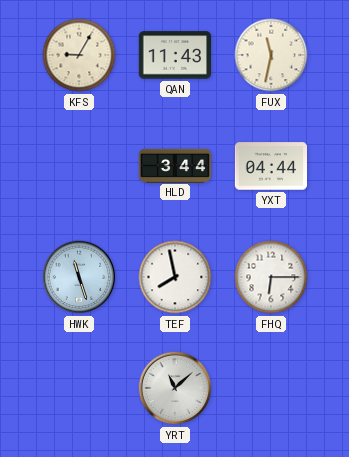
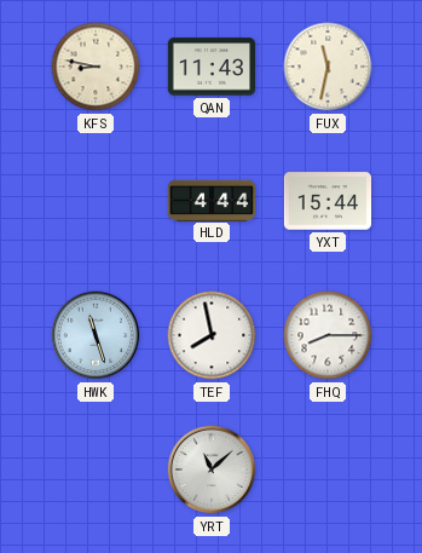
KFS: 9:05 -> 8:47
HLD: 3:44 -> 4:44
YXT: 04:44 -> 15:44
FHQ: 6:15 -> 8:15
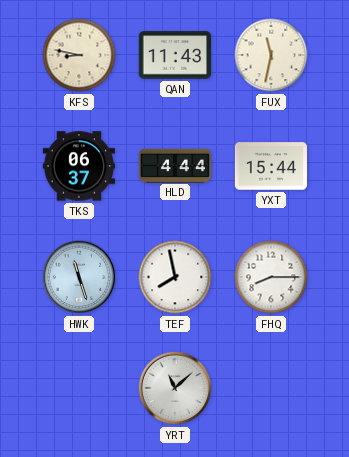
TKS: none -> 06:37
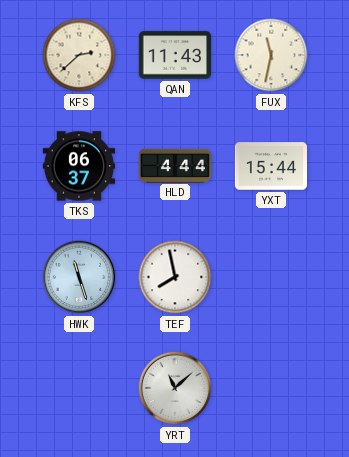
KFS: 8:47 -> 2:38
FHQ: 8:15 -> none
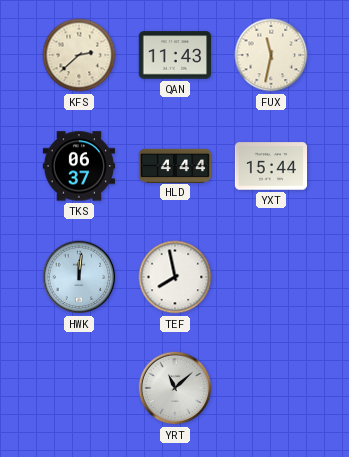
HWK: 11:27 -> 12:01
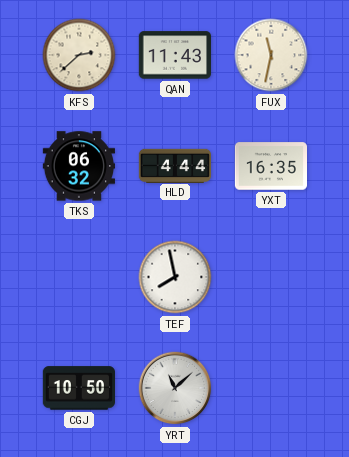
TKS: 06:37 -> 06:32
YXT: 15:44 -> 16:35
HWK: 12:01 -> none
CGJ: none -> 10:50
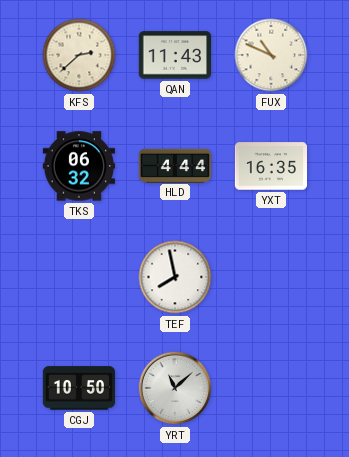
FUX: 11:32 -> 10:49
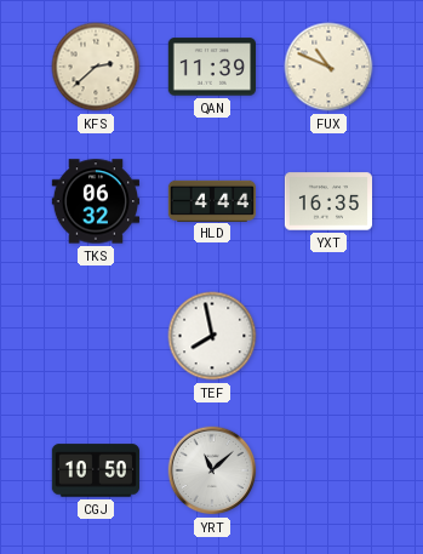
QAN: 11:43 -> 11:39
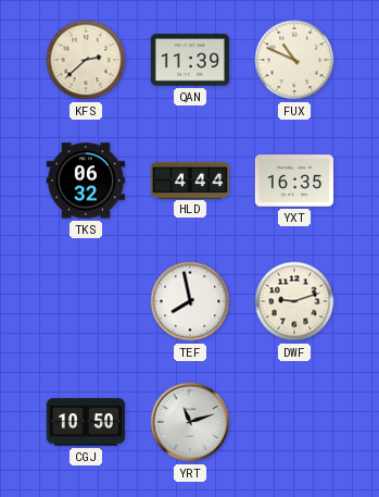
DWF: none -> 9:12
YRT: 11:08 -> 11:12
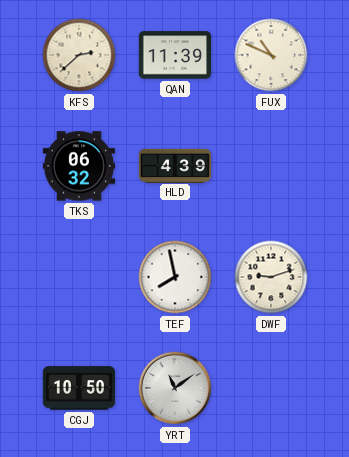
HLD: 4:44 -> 4:39
YXT: 16:35 -> none
YRT: 11:12 -> 11:09
